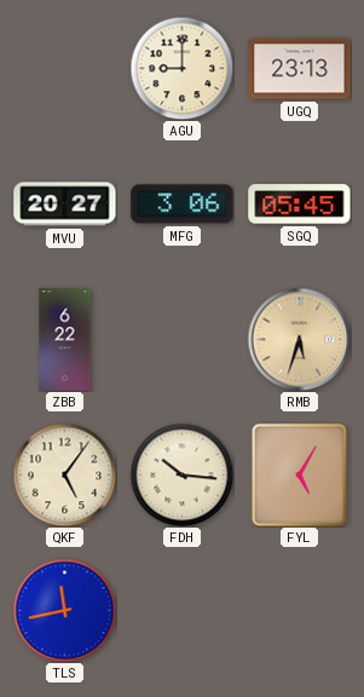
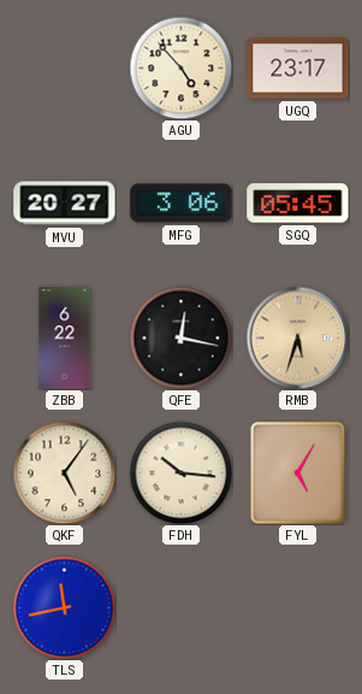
AGU: 9:00 -> 4:53
UGQ: 23:13 -> 23:17
QFE: none -> 12:17
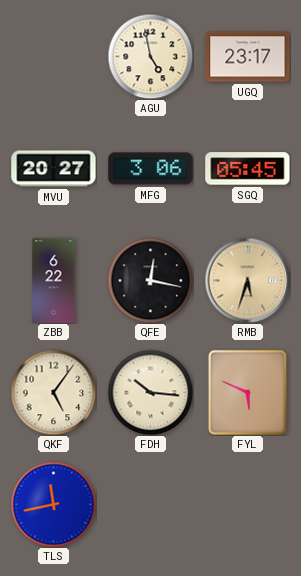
AGU: 4:53 -> 4:58
FYL: 5:05 -> 5:49
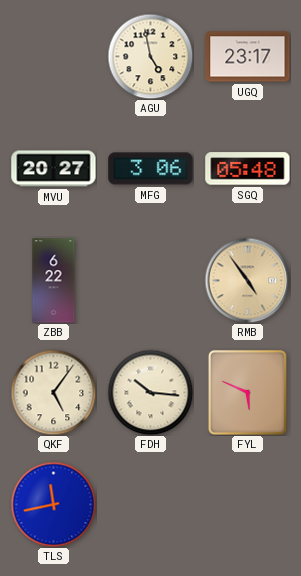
SGQ: 05:45 -> 05:48
QFE: 12:17 -> none
RMB: 5:33 -> 4:54
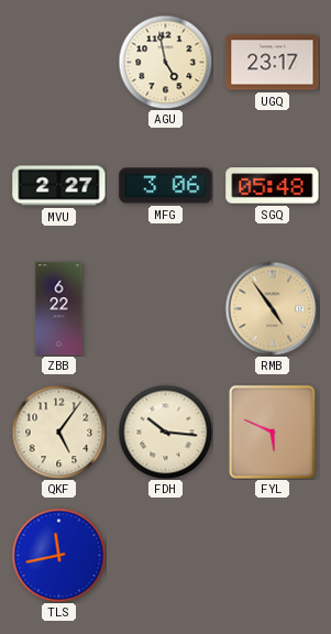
MVU: 20:27 -> 2:27
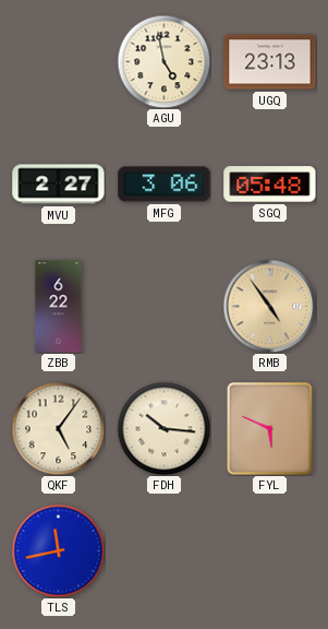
UGQ: 23:17 -> 23:13
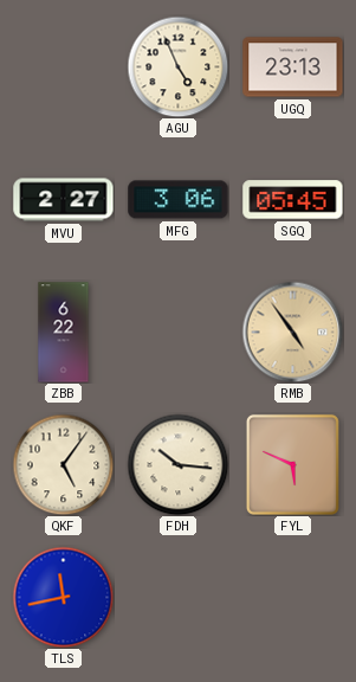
AGU: 4:58 -> 4:56
SGQ: 05:48 -> 05:45
